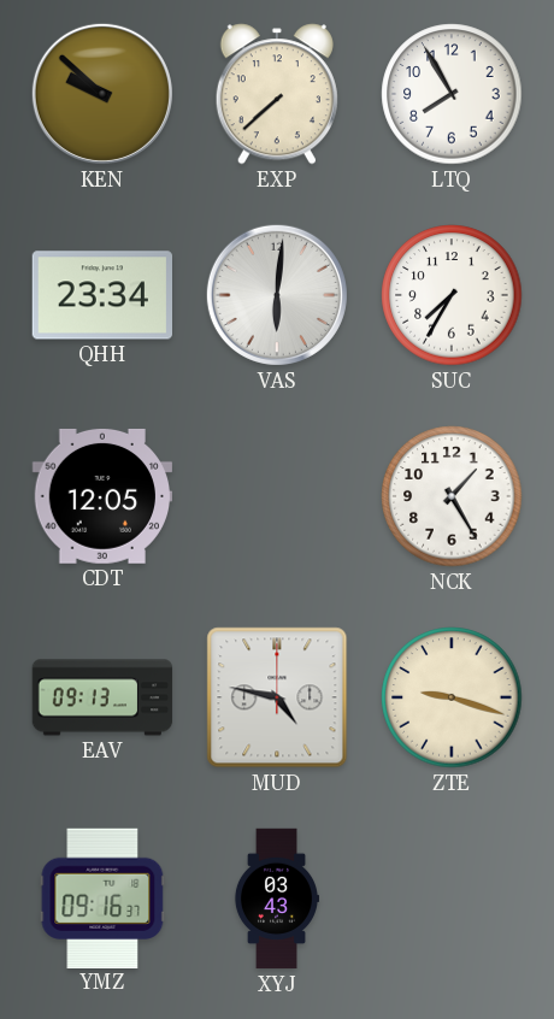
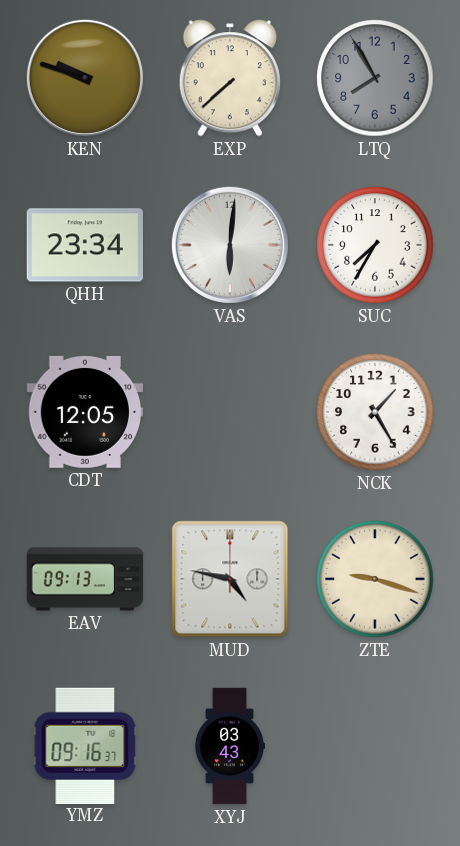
KEN: 9:52 -> 9:48
LTQ dial: white -> grey
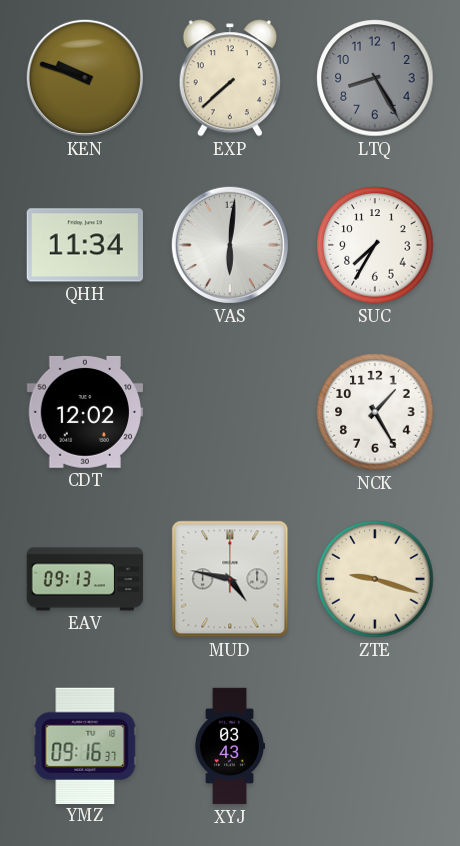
LTQ: 7:55 -> 8:25
QHH: 23:34 -> 11:34
CDT: 12:05 -> 12:02
